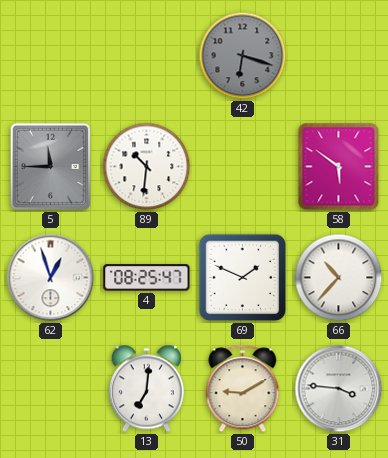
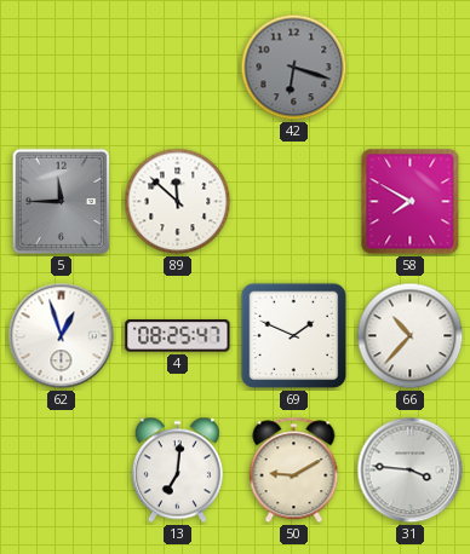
89: 10:31 -> 11:52
58: 5:51 -> 7:50
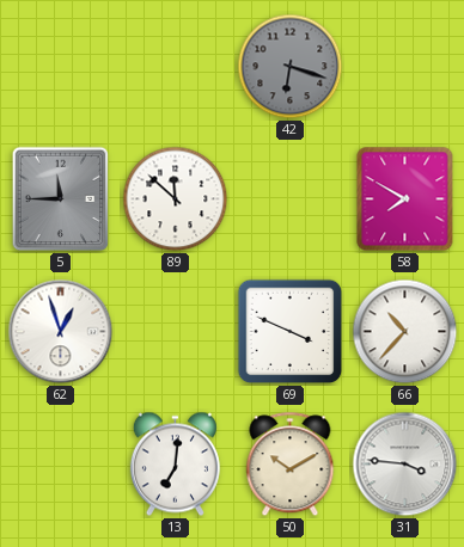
4: 08:25 -> none
69: 1:49 -> 3:49
50: 9:10 -> 10:10
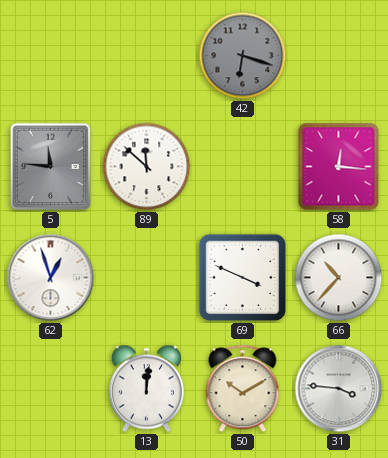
5: 11:45 -> 11:46
58: 7:50 -> 12:16
13: 7:01 -> 12:01
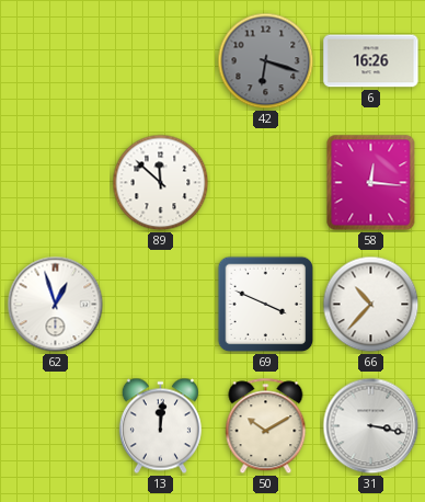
6: none -> 16:26
5: 11:46 -> none
31: 3:46 -> 3:17
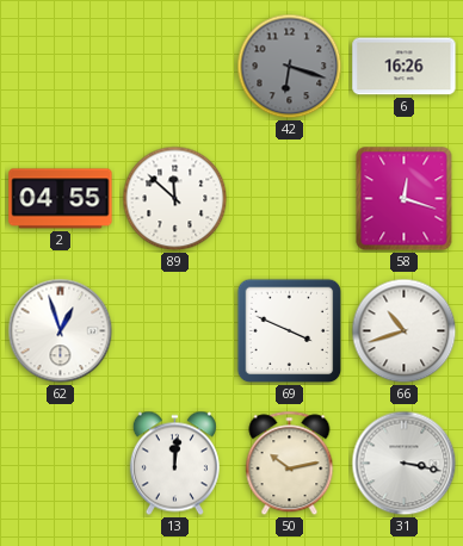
2: none -> 04:55
58: 12:16 -> 12:18
66: 10:37 -> 10:42
50: 10:10 -> 10:13
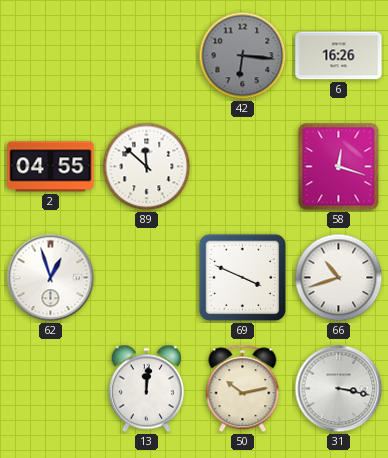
42: 6:18 -> 6:16
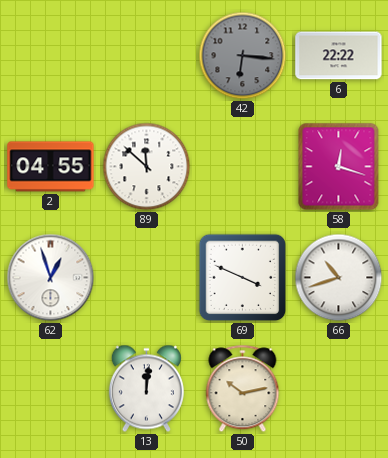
6: 16:26 -> 22:22
31: 3:17 -> none
